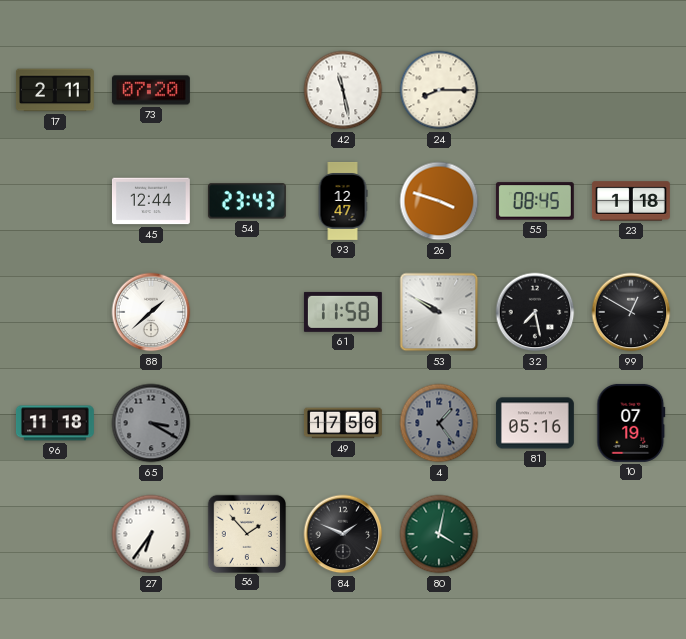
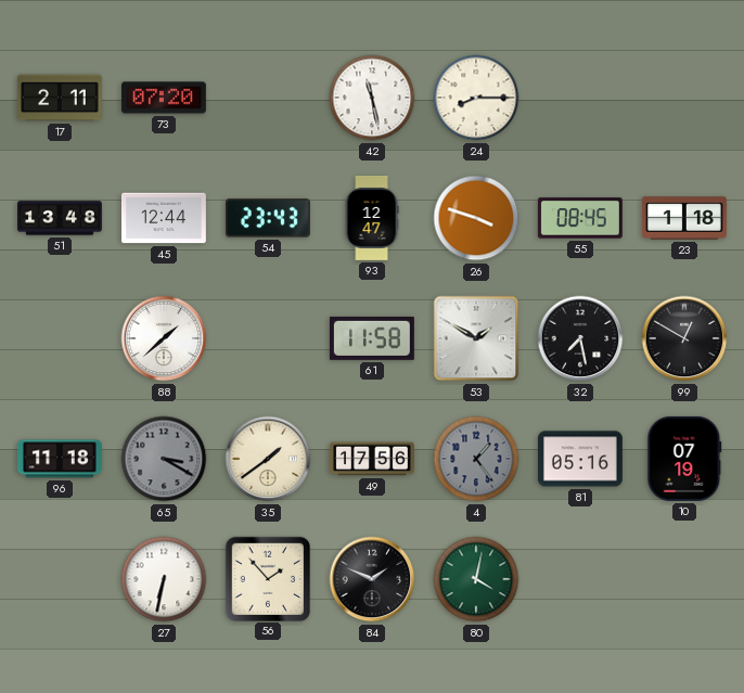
51: none -> 13:48
53: 9:50 -> 1:50
35: none -> 1:39
27: 6:36 -> 6:32
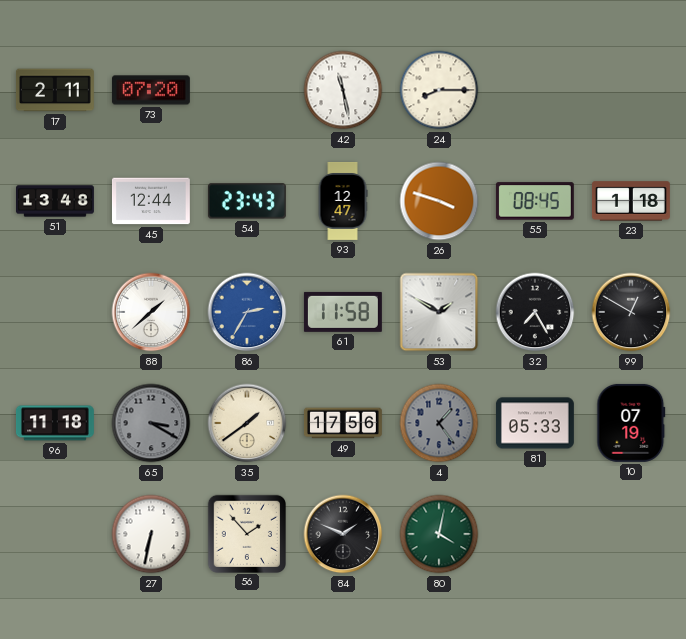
86: none -> 2:35
32: 7:28 -> 7:25
81: 05:16 -> 05:33
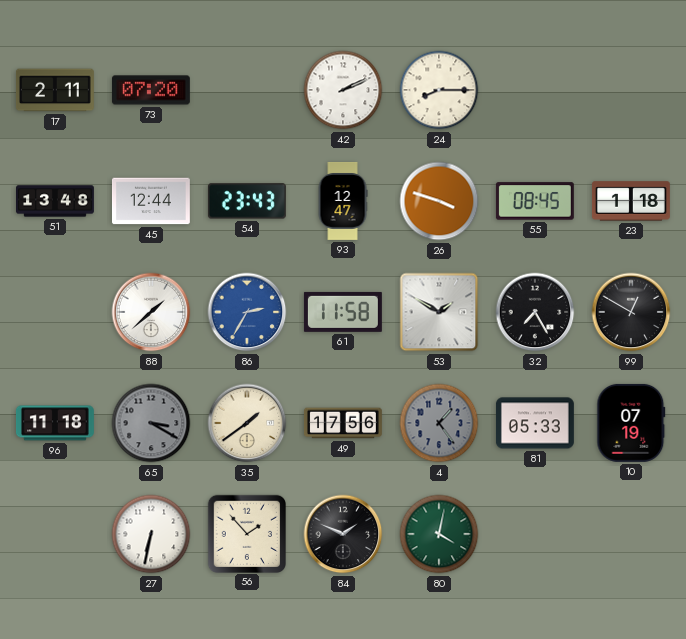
42: 11:28 -> 2:11
